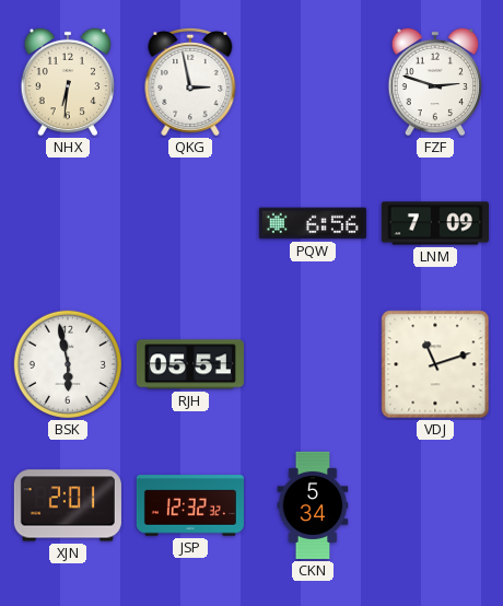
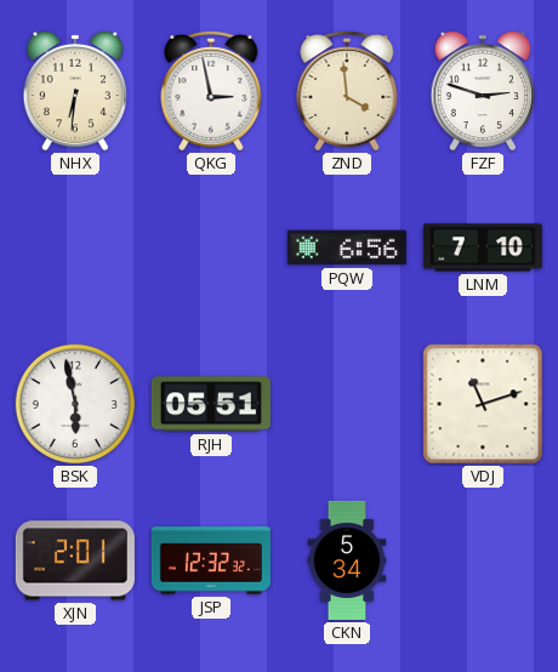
ZND: none -> 3:59
LNM: 7:09 -> 7:10
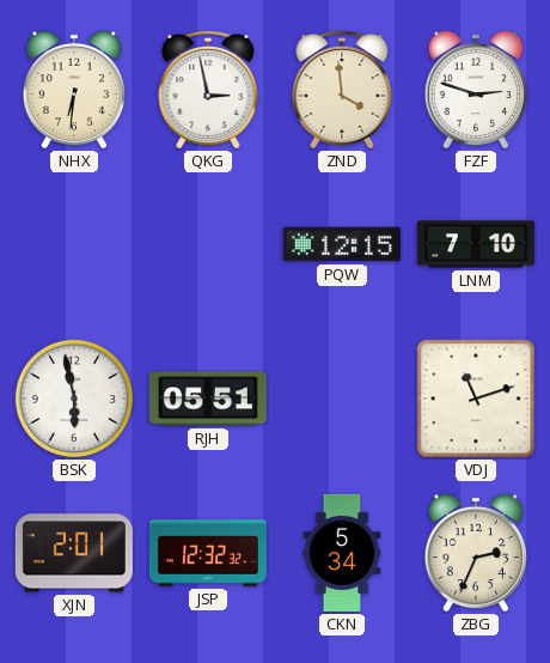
PQW: 6:56 -> 12:15
ZBG: none -> 2:34
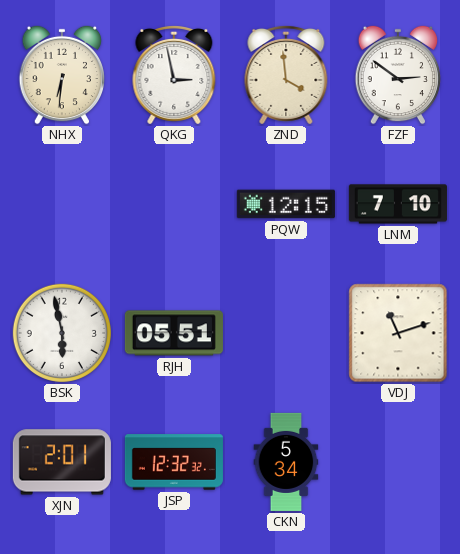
FZF: 2:48 -> 2:51
ZBG: 2:34 -> none
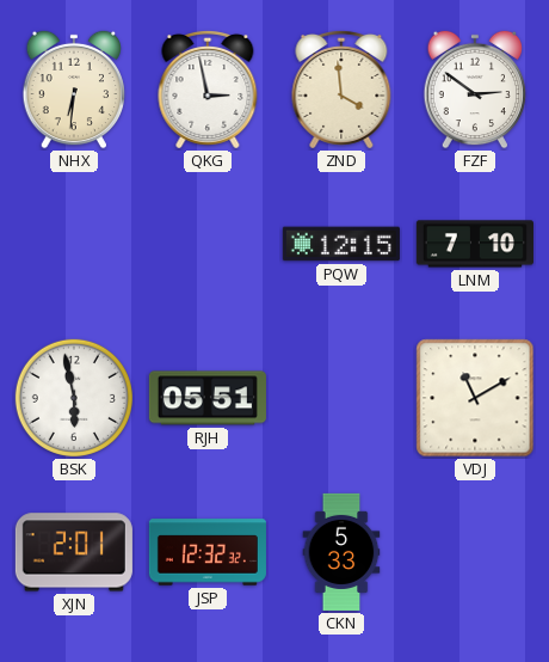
VDJ: 11:12 -> 11:10
CKN: 5:34 -> 5:33
